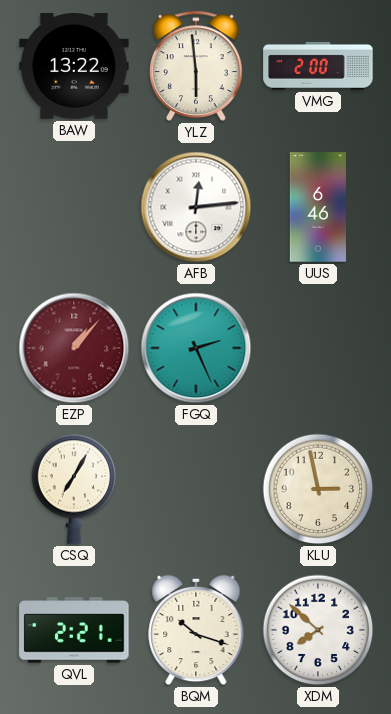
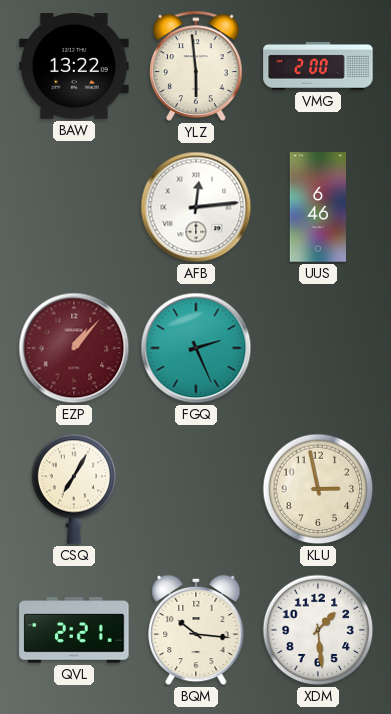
BQM: 10:18 -> 10:16
XDM: 7:52 -> 1:29
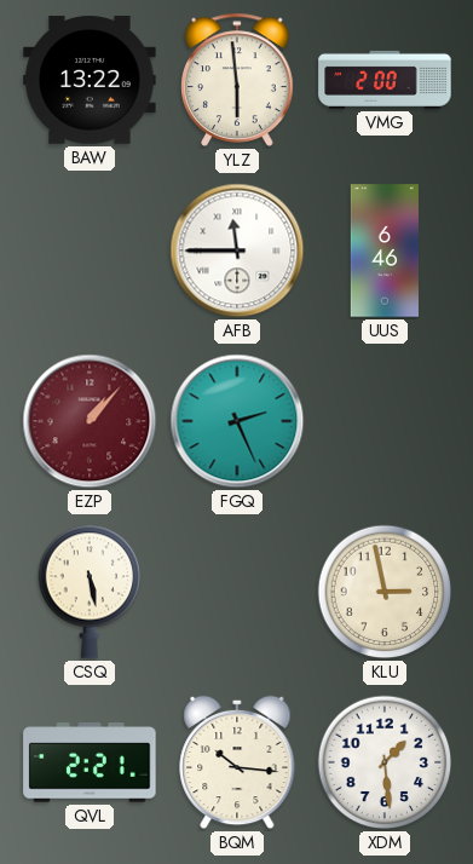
AFB: 12:14 -> 11:45
CSQ: 7:05 -> 5:28
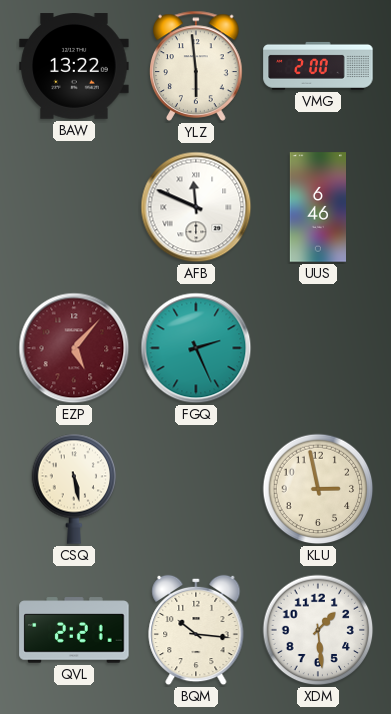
AFB: 11:45 -> 11:49
EZP: 1:07 -> 5:07
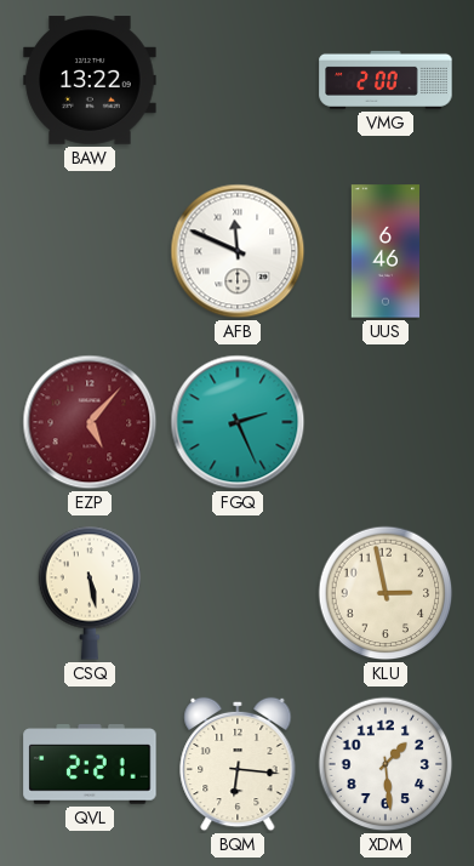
YLZ: 5:59 -> none
BQM: 10:16 -> 6:16
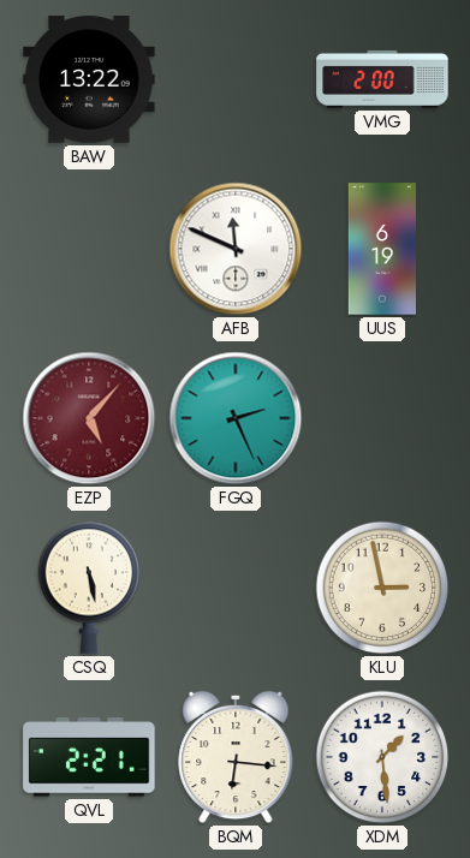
UUS: 6:46 -> 6:19
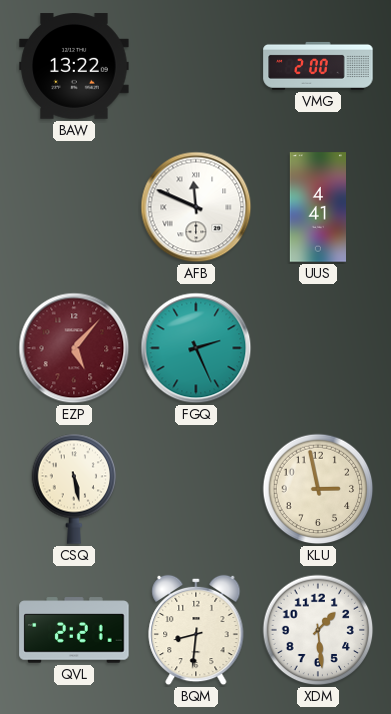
UUS: 6:19 -> 4:41
BQM: 6:16 -> 8:31
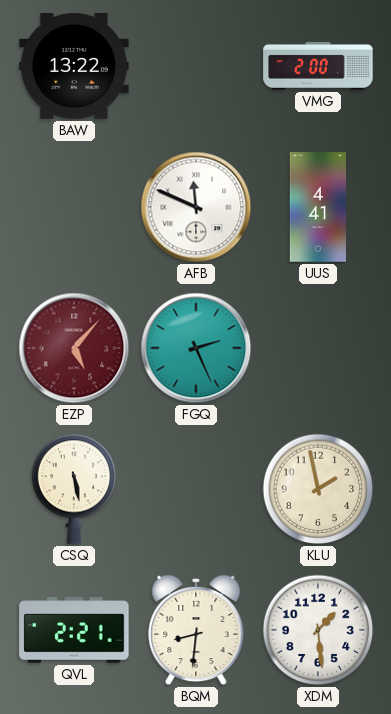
KLU: 2:58 -> 1:58
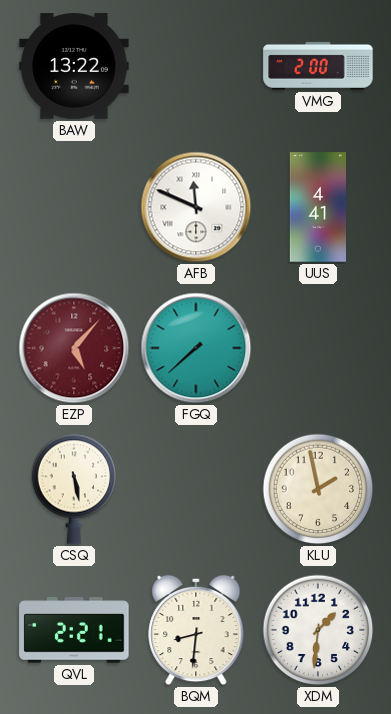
FGQ: 2:26 -> 7:38
XDM: 1:29 -> 1:31
